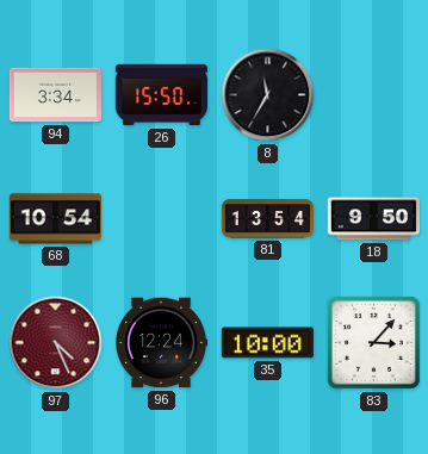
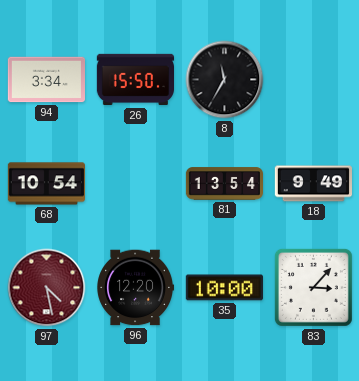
18: 9:50 -> 9:49
97: 4:26 -> 4:28
96: 12:24 -> 12:20
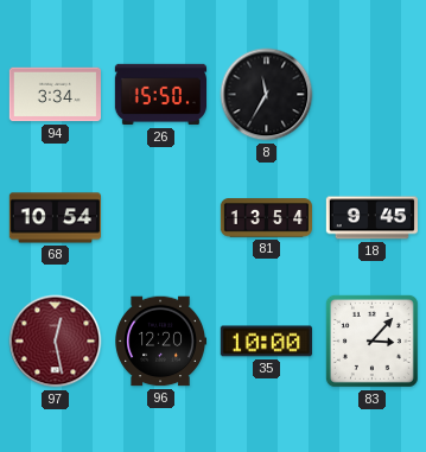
18: 9:49 -> 9:45
97: 4:28 -> 12:28
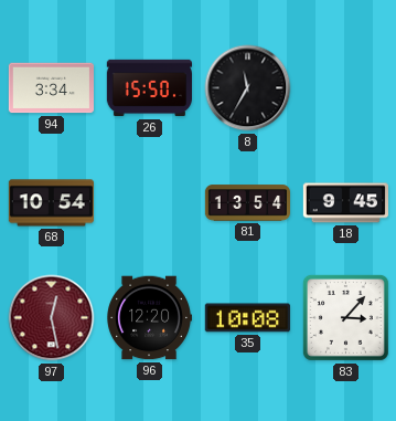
35: 10:00 -> 10:08
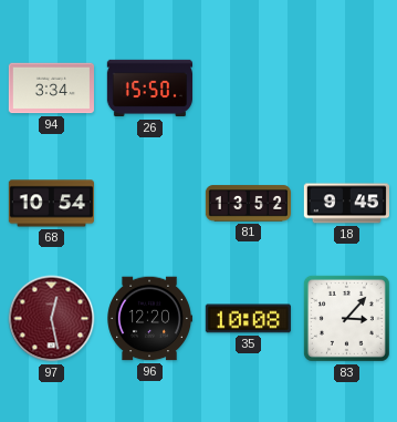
8: 11:35 -> none
81: 13:54 -> 13:52
